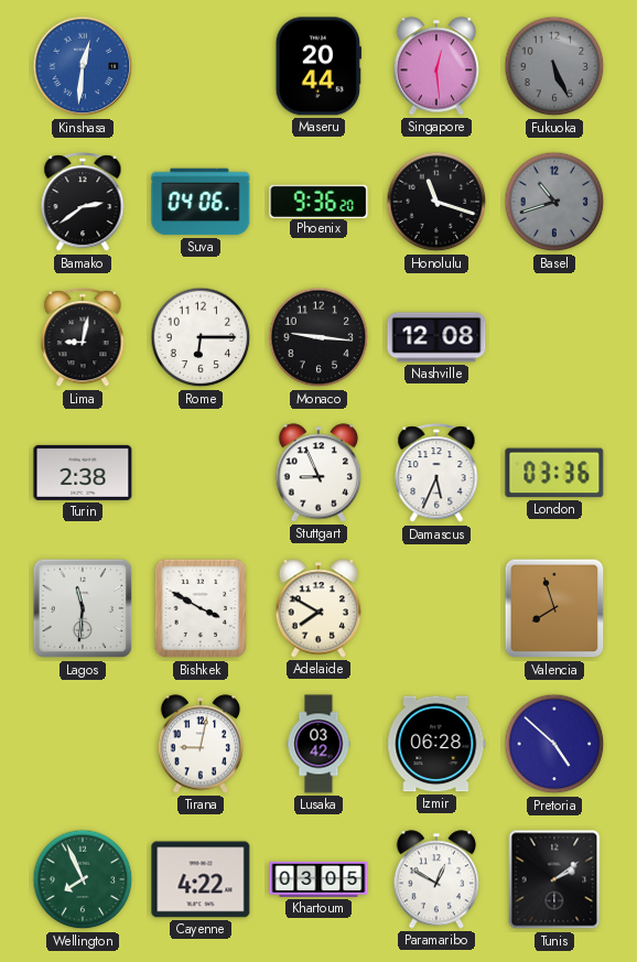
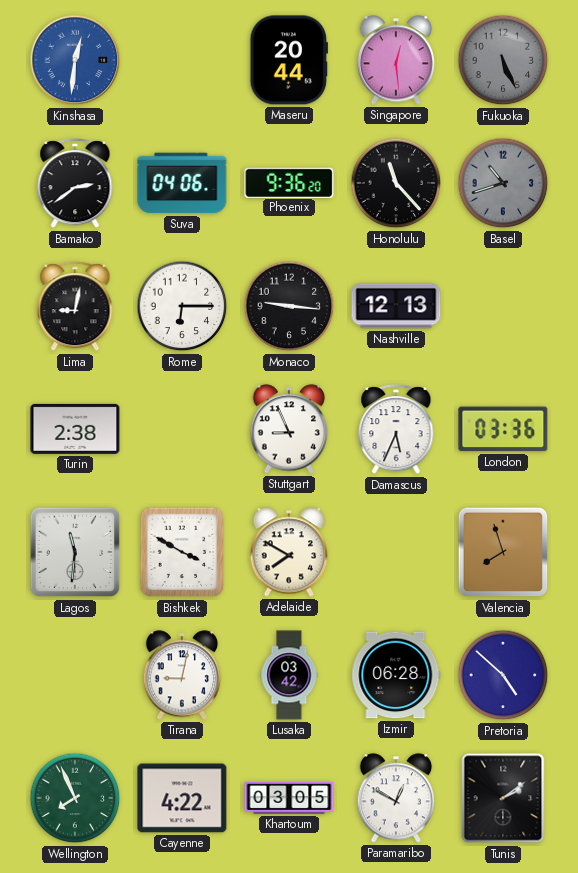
Honolulu: 11:18 -> 11:23
Nashville: 12:08 -> 12:13
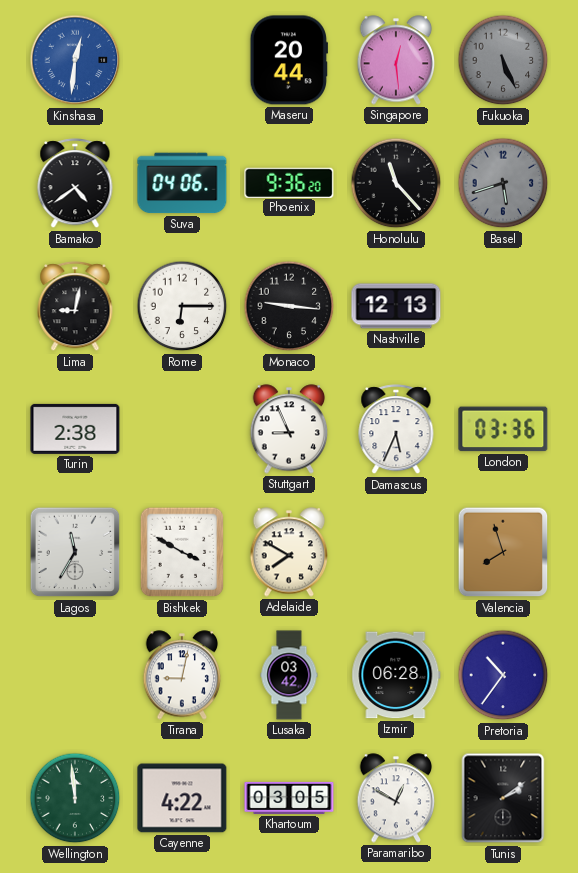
Bamako: 2:39 -> 4:39
Basel: 10:42 -> 5:42
Lagos: 11:31 -> 11:35
Pretoria: 4:52 -> 10:36
Wellington: 7:56 -> 11:59
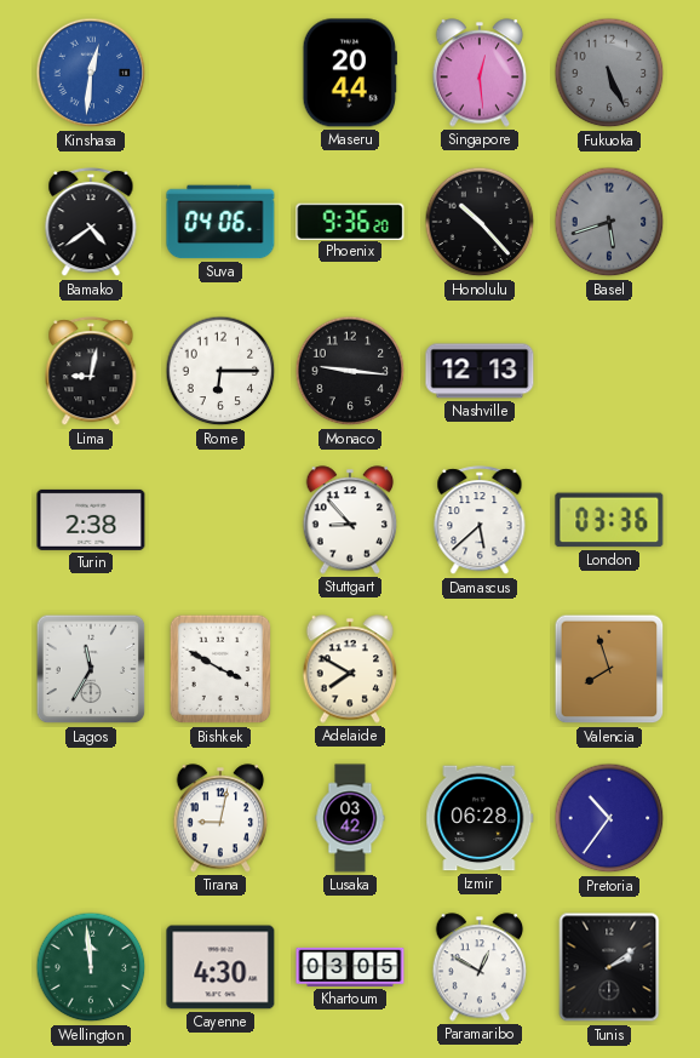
Honolulu: 11:23 -> 10:23
Stuttgart: 8:56 -> 8:53
Damascus: 5:34 -> 5:38
Cayenne: 4:22 -> 4:30
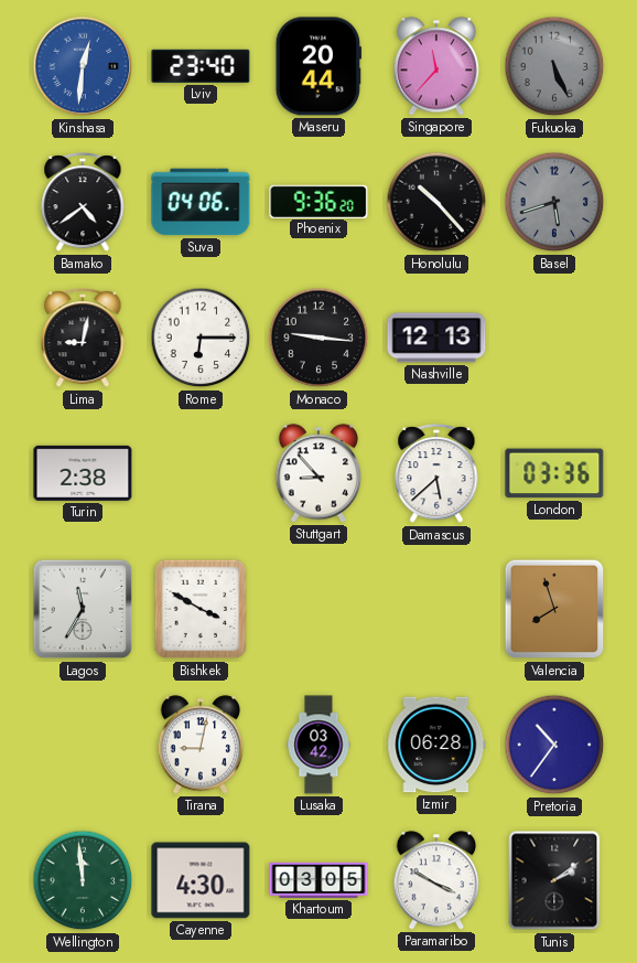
Lviv: none -> 23:40
Singapore: 12:29 -> 11:37
Adelaide: 7:50 -> none
Paramaribo: 12:50 -> 3:50
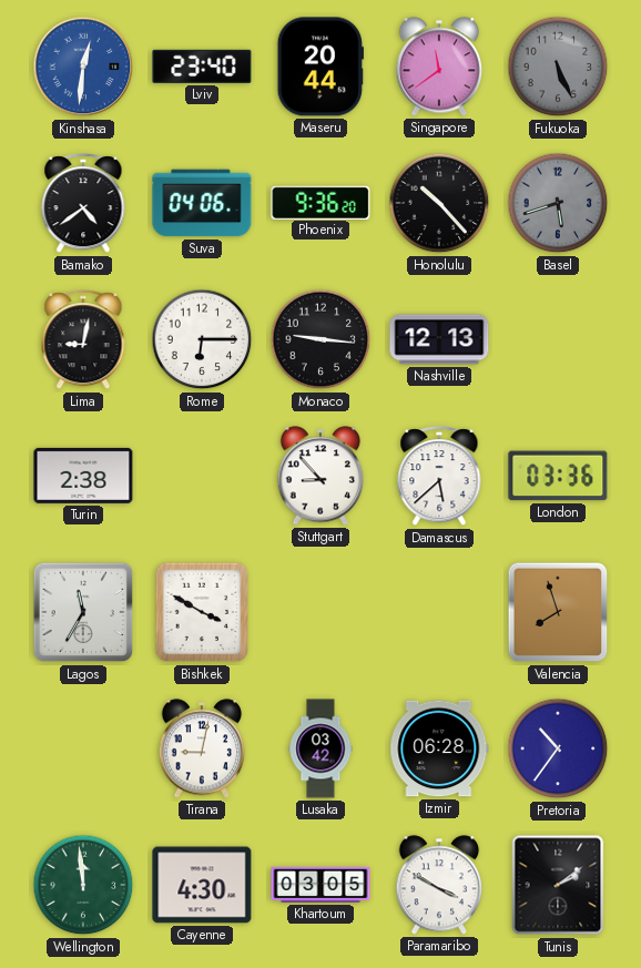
Singapore: 11:37 -> 11:39
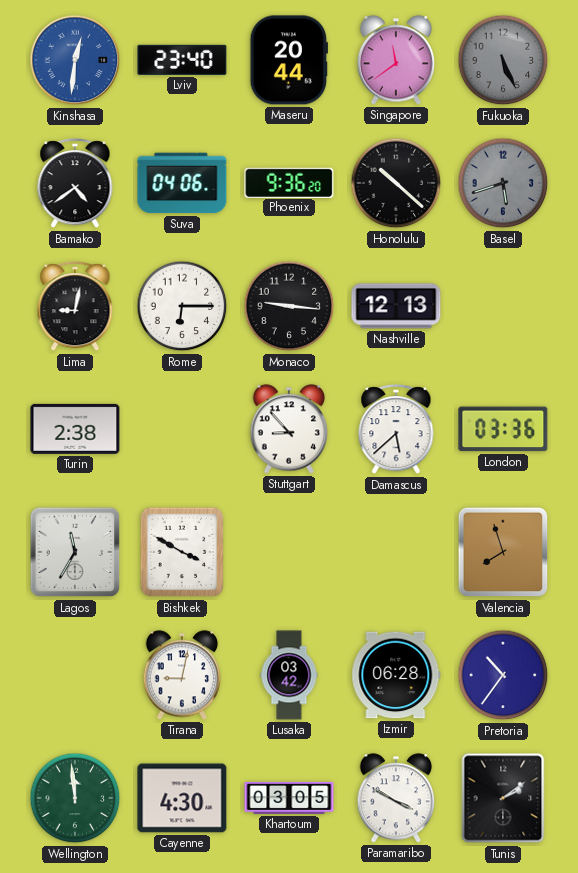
Honolulu: 10:23 -> 10:22
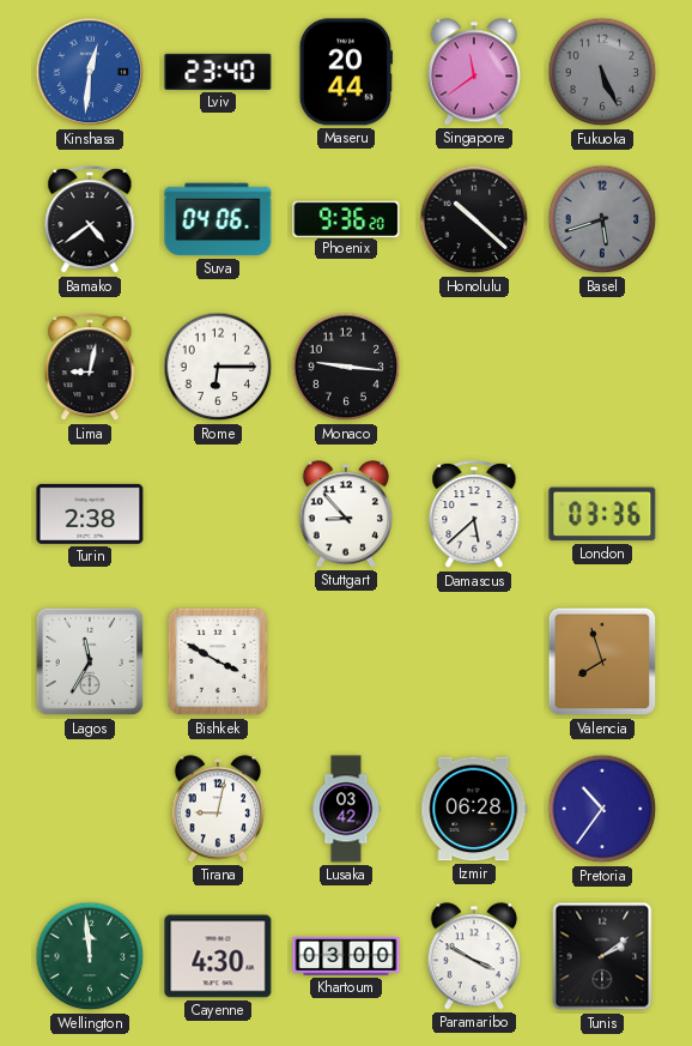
Nashville: 12:13 -> none
Khartoum: 03:05 -> 03:00
